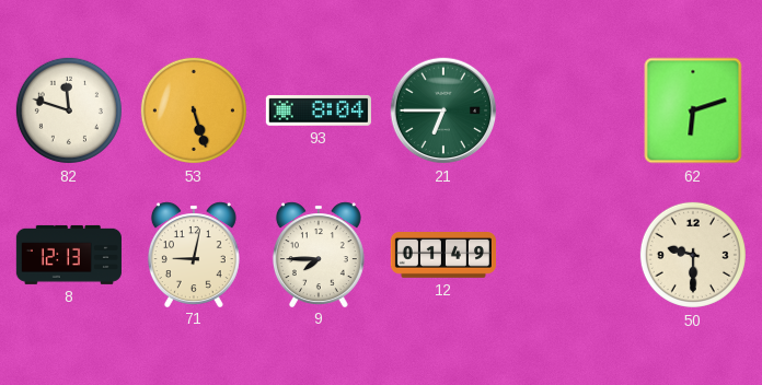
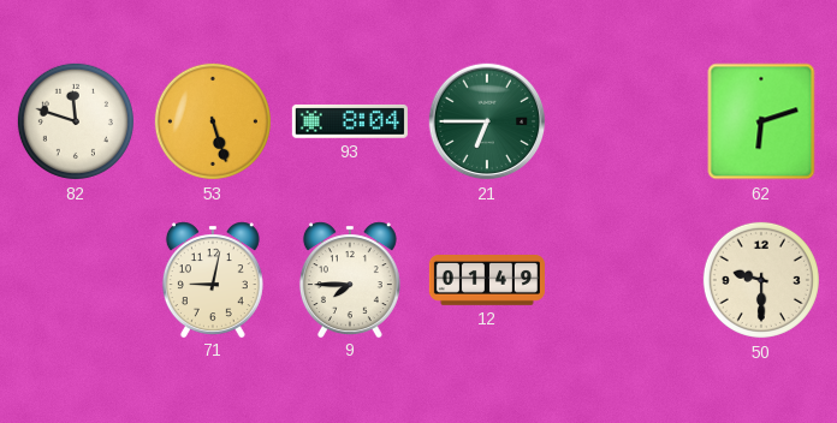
8: 12:13 -> none
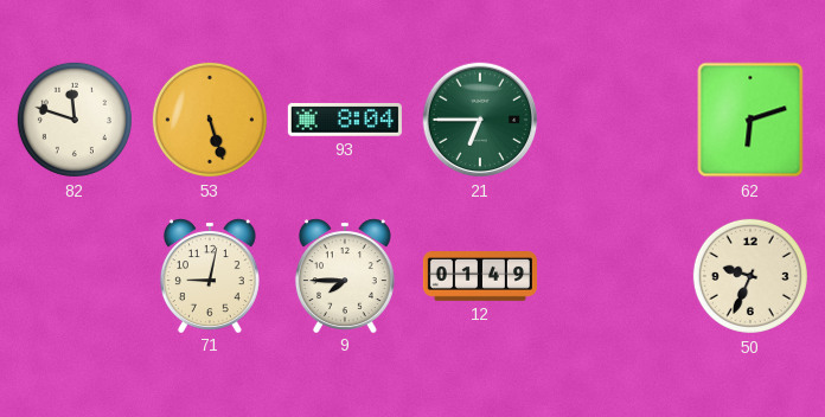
50: 9:30 -> 9:34
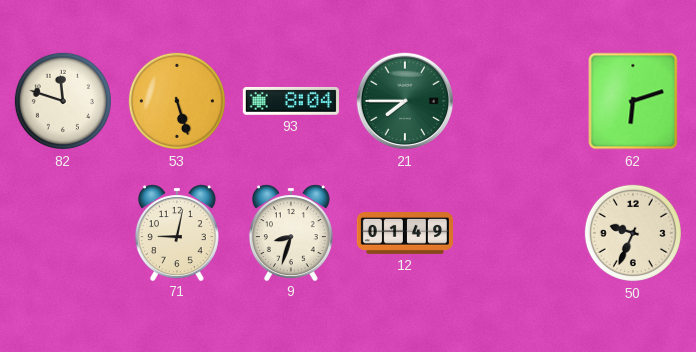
21: 6:45 -> 7:45
9: 7:45 -> 8:33
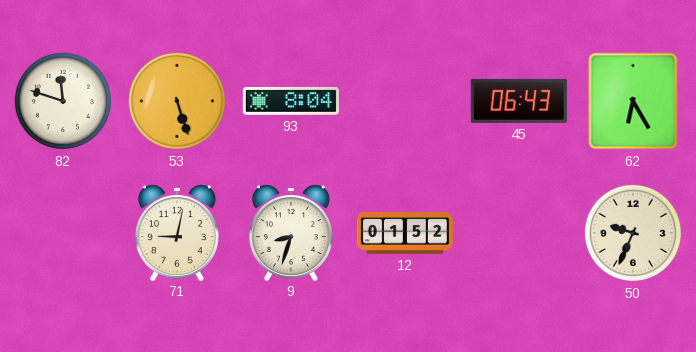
21: 7:45 -> none
45: none -> 06:43
62: 6:12 -> 6:25
12: 01:49 -> 01:52
